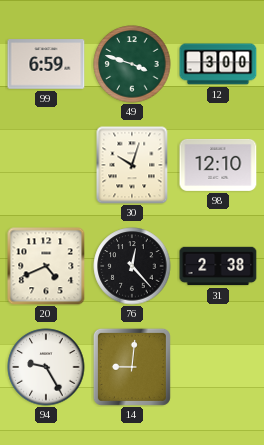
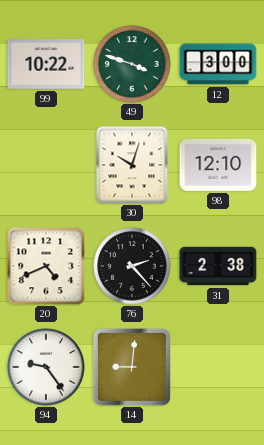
99: 6:59 -> 10:22
76: 12:23 -> 2:23
94: 9:25 -> 9:24
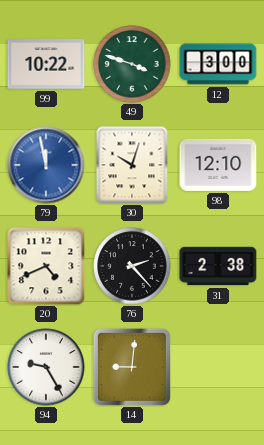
79: none -> 11:58
94: 9:24 -> 9:25
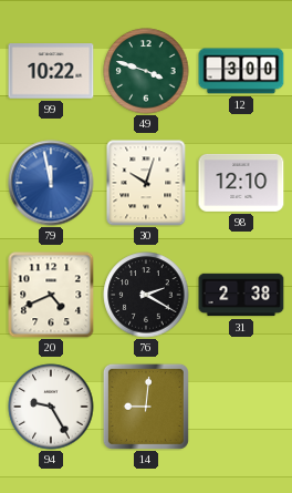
76: 2:23 -> 2:20
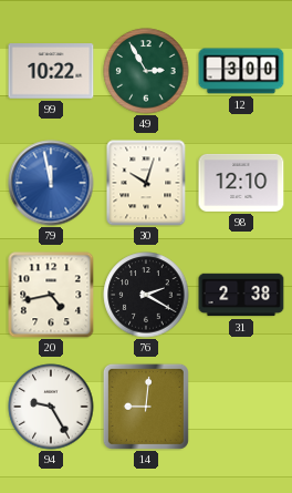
49: 3:48 -> 2:55
20: 4:41 -> 4:43
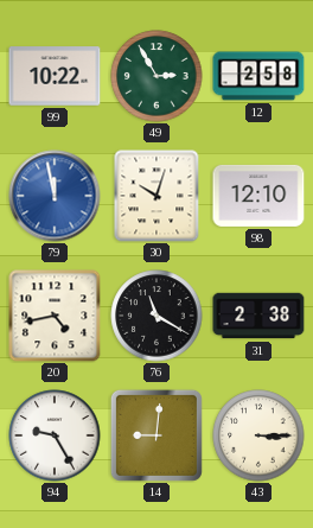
12: 3:00 -> 2:58
76: 2:20 -> 11:20
43: none -> 3:15
